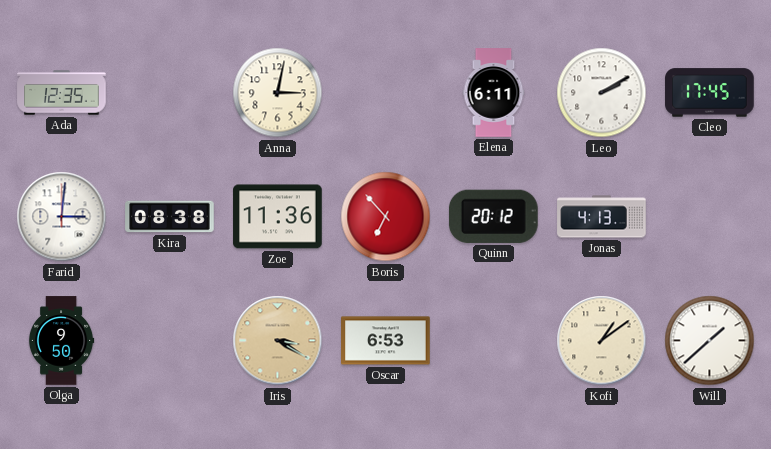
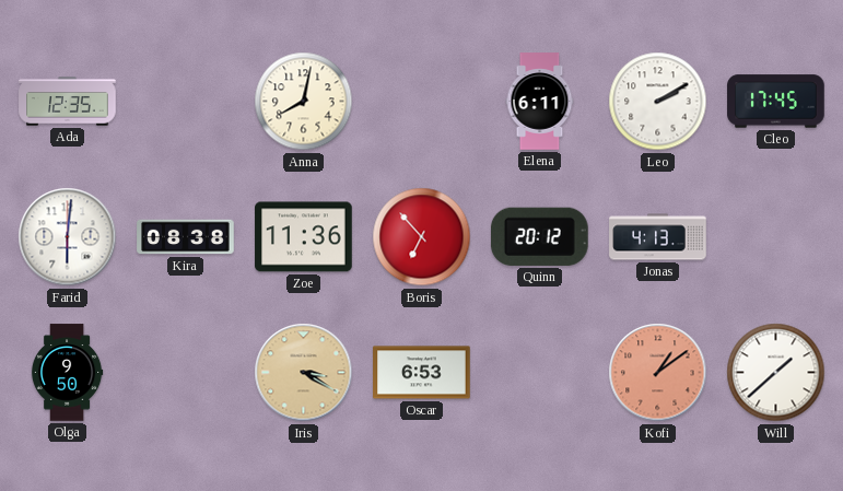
Anna: 3:02 -> 8:02
Farid: 3:01 -> 6:01
Kofi dial: cream -> salmon
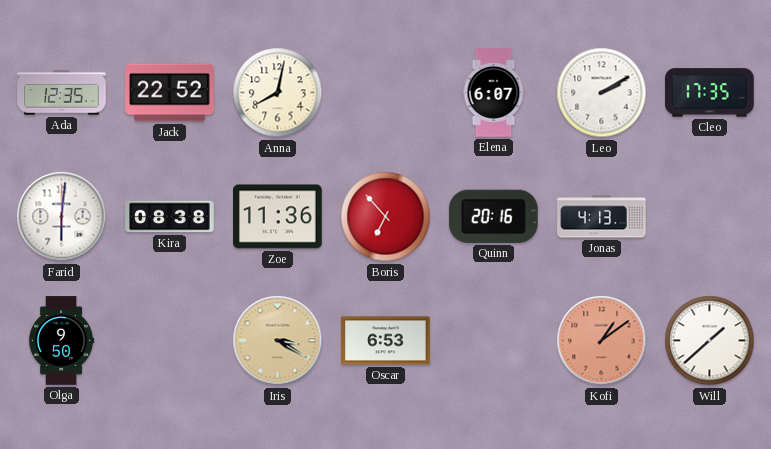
Jack: none -> 22:52
Elena: 6:11 -> 6:07
Cleo: 17:45 -> 17:35
Quinn: 20:12 -> 20:16
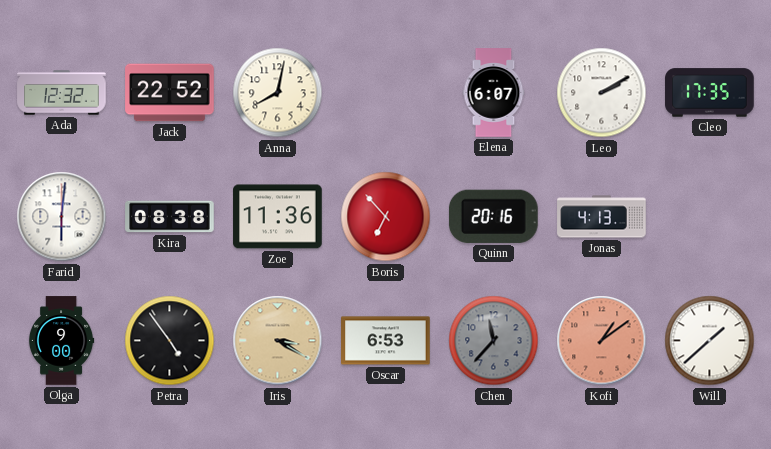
Ada: 12:35 -> 12:32
Olga: 9:50 -> 9:00
Petra: none -> 4:54
Chen: none -> 11:37
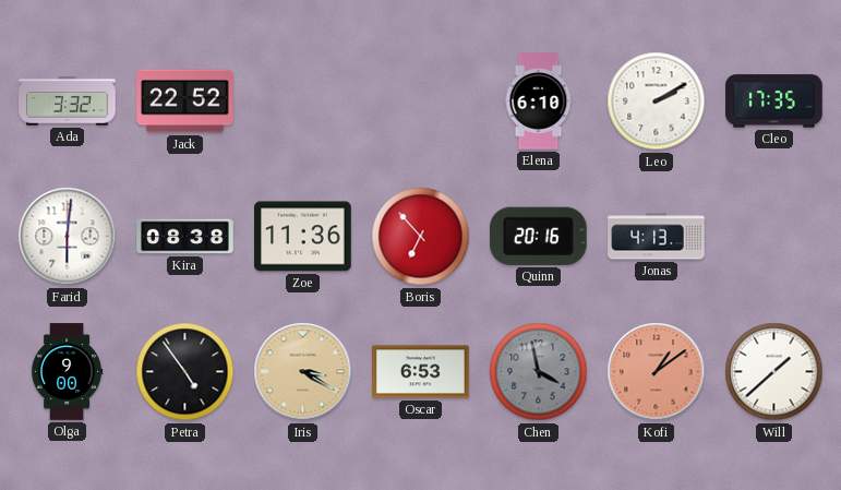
Ada: 12:32 -> 3:32
Anna: 8:02 -> none
Elena: 6:07 -> 6:10
Chen: 11:37 -> 3:58
